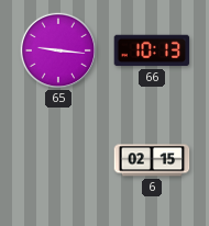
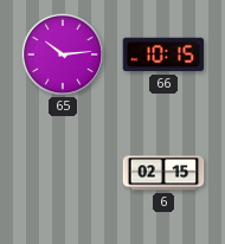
65: 9:16 -> 10:14
66: 10:13 -> 10:15
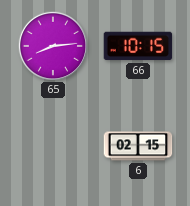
65: 10:14 -> 8:14
